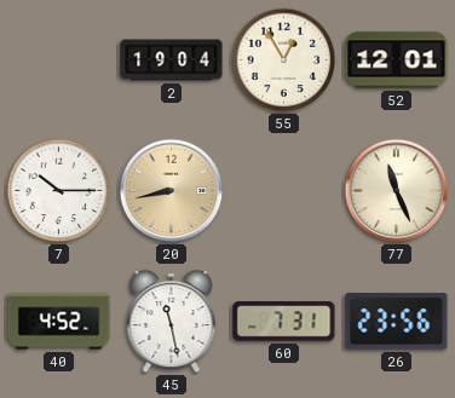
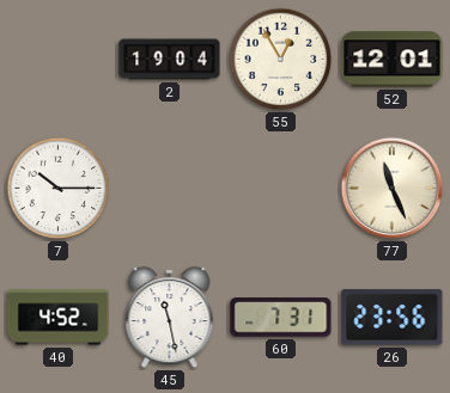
20: 8:43 -> none
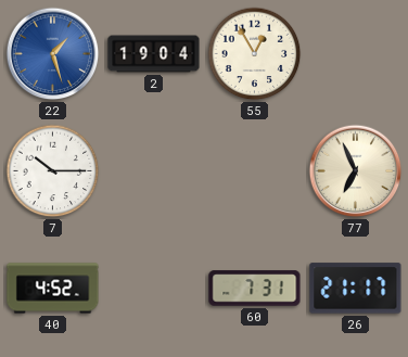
22: none -> 1:27
52: 12:01 -> none
77: 11:26 -> 6:56
45: 11:28 -> none
26: 23:56 -> 21:17
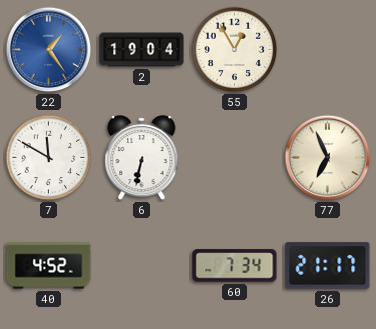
22: 1:27 -> 1:24
7: 10:15 -> 11:50
6: none -> 6:32
60: 7:31 -> 7:34
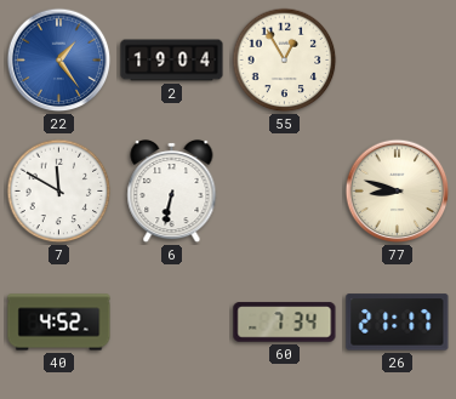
77: 6:56 -> 8:48
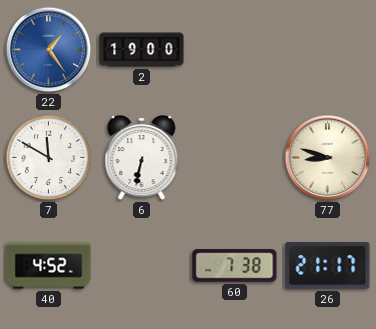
2: 19:04 -> 19:00
55: 12:55 -> none
60: 7:34 -> 7:38
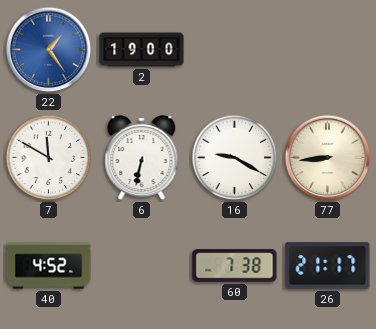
16: none -> 9:20
77: 8:48 -> 8:44
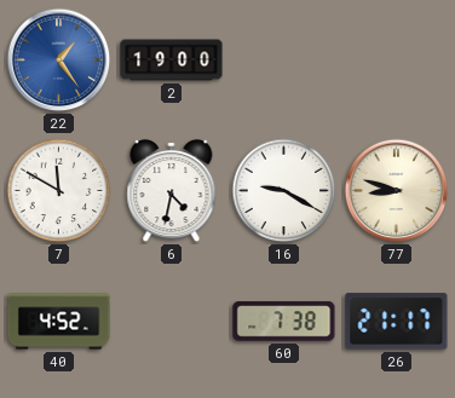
6: 6:32 -> 4:32
77: 8:44 -> 8:48
